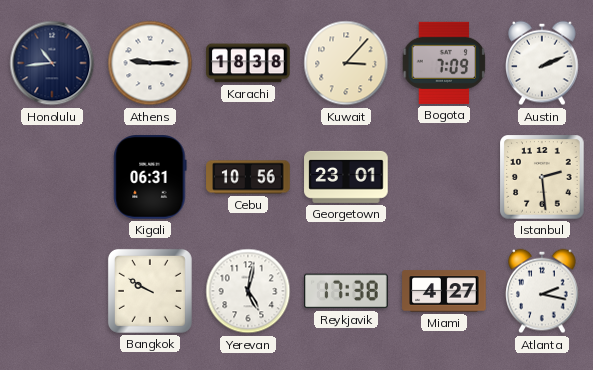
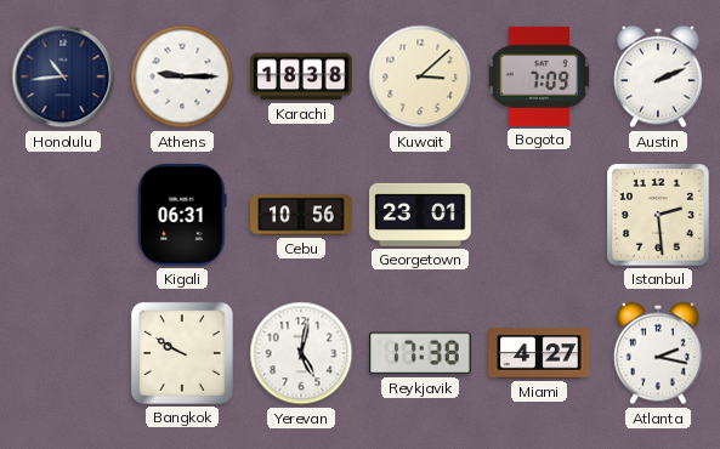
Kuwait: 3:07 -> 3:08
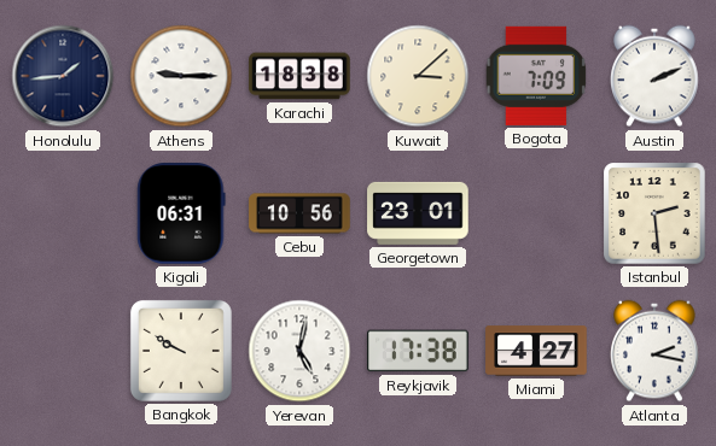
Honolulu: 10:44 -> 1:44
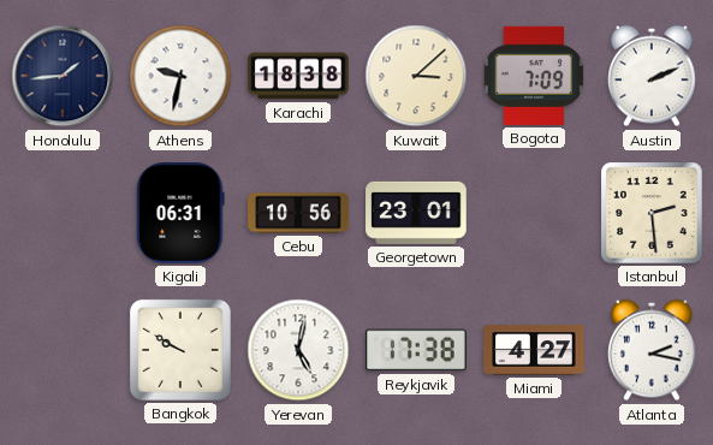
Athens: 9:15 -> 9:32
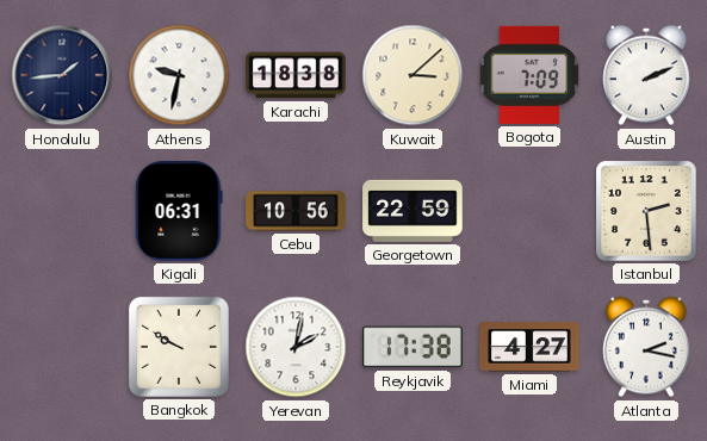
Georgetown: 23:01 -> 22:59
Yerevan: 5:02 -> 2:02
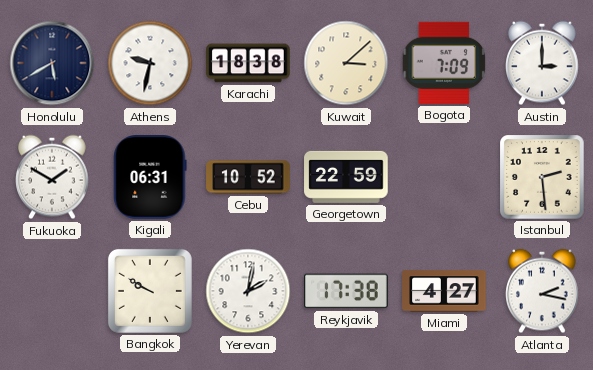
Honolulu: 1:44 -> 5:40
Austin: 2:11 -> 3:00
Fukuoka: none -> 1:50
Cebu: 10:56 -> 10:52
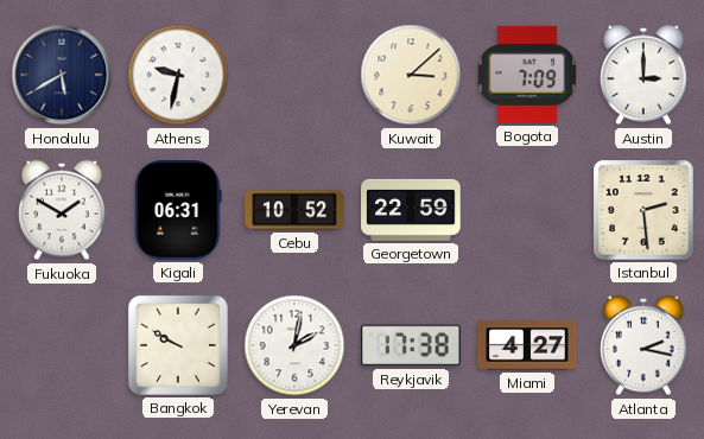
Karachi: 18:38 -> none
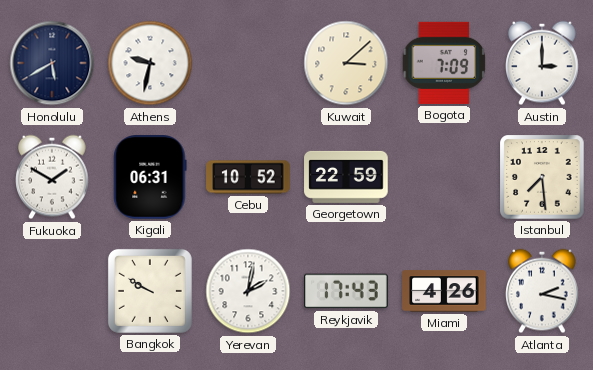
Istanbul: 2:29 -> 7:29
Reykjavik: 17:38 -> 17:43
Miami: 4:27 -> 4:26
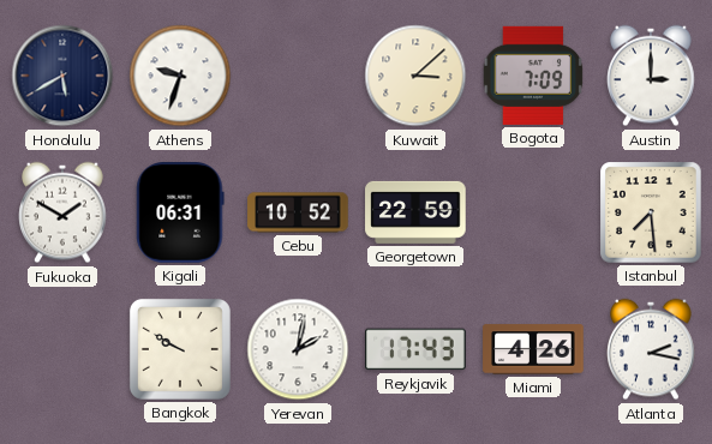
Athens: 9:32 -> 9:33
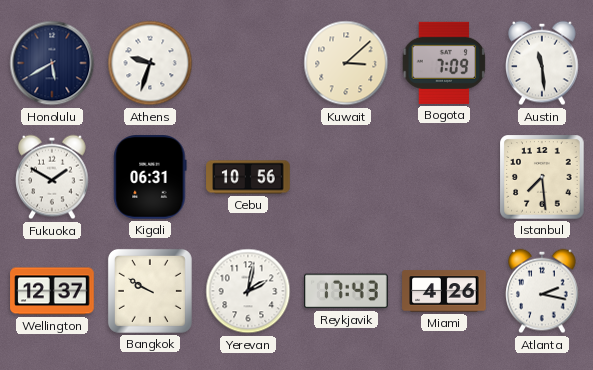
Austin: 3:00 -> 11:29
Cebu: 10:52 -> 10:56
Georgetown: 22:59 -> none
Wellington: none -> 12:37
